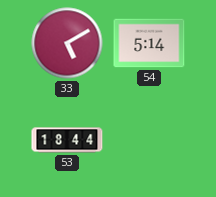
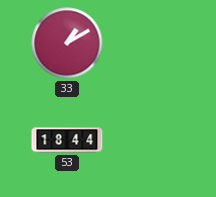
33: 5:10 -> 1:10
54: 5:14 -> none
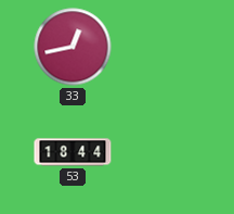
33: 1:10 -> 12:43
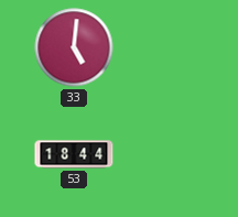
33: 12:43 -> 5:01
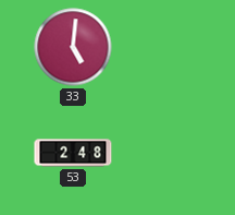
53: 18:44 -> 2:48
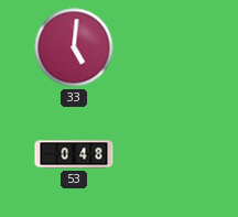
53: 2:48 -> 0:48
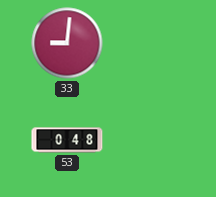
33: 5:01 -> 9:01
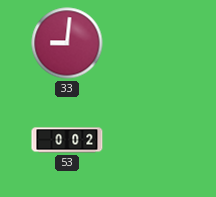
53: 0:48 -> 0:02
